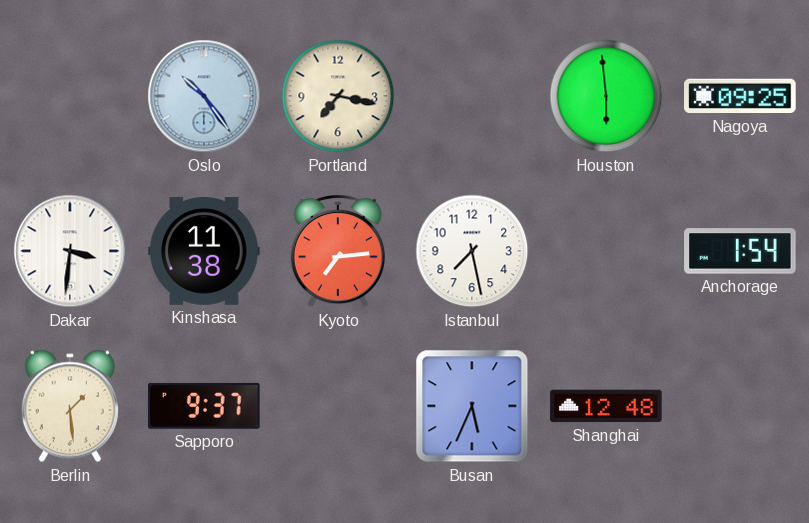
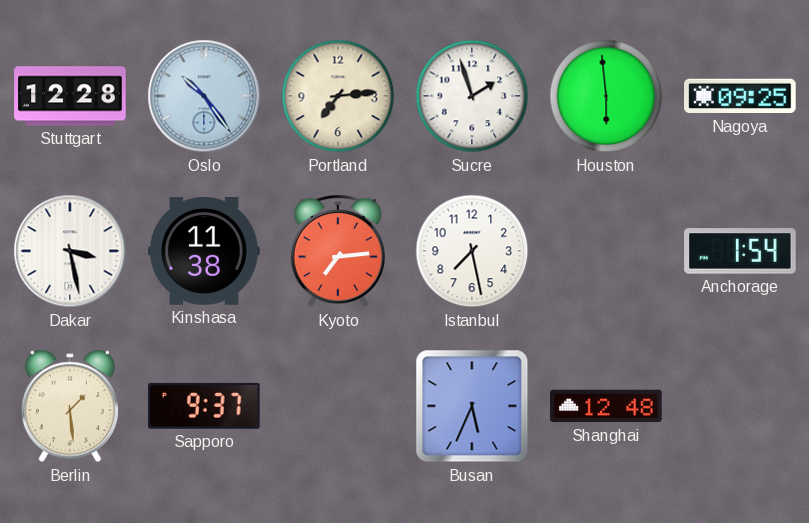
Stuttgart: none -> 12:28
Portland: 7:17 -> 7:14
Sucre: none -> 1:57
Dakar: 3:31 -> 3:28
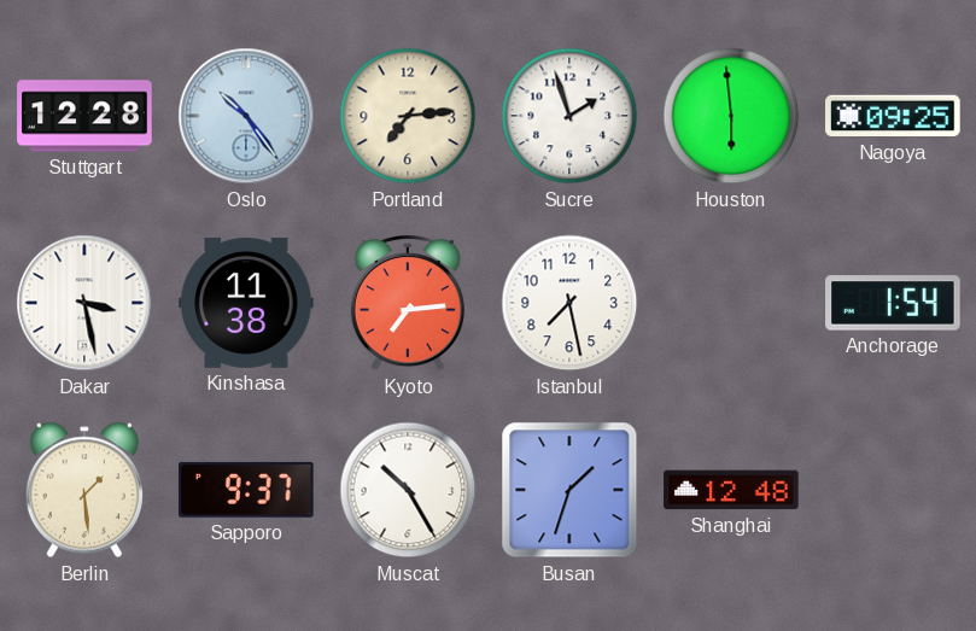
Muscat: none -> 10:25
Busan: 5:34 -> 1:33
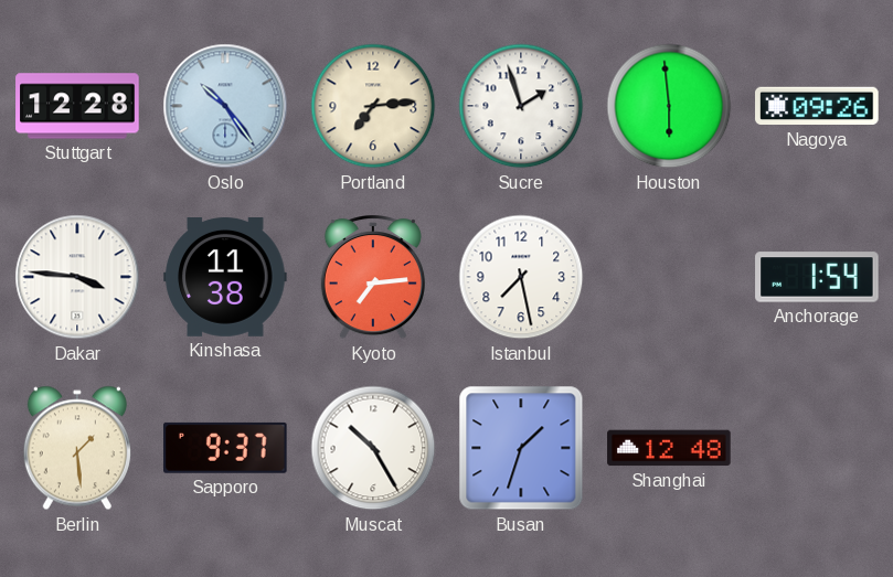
Nagoya: 09:25 -> 09:26
Dakar: 3:28 -> 3:46
